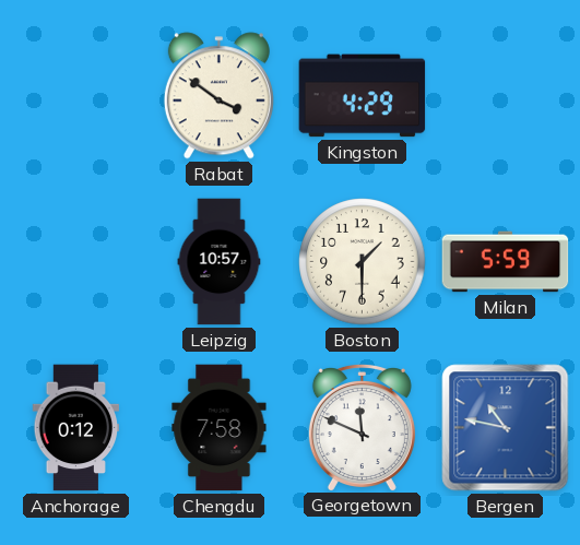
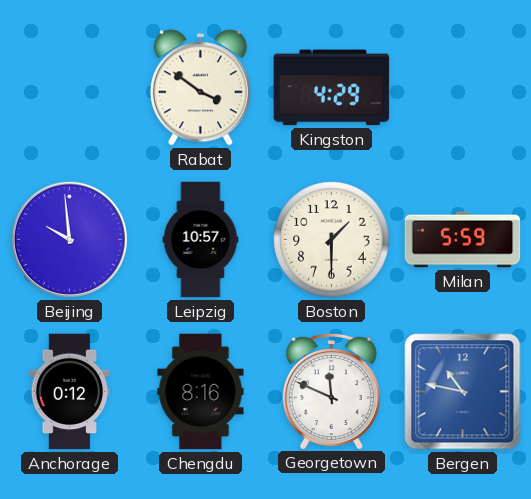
Beijing: none -> 9:59
Chengdu: 7:58 -> 8:16
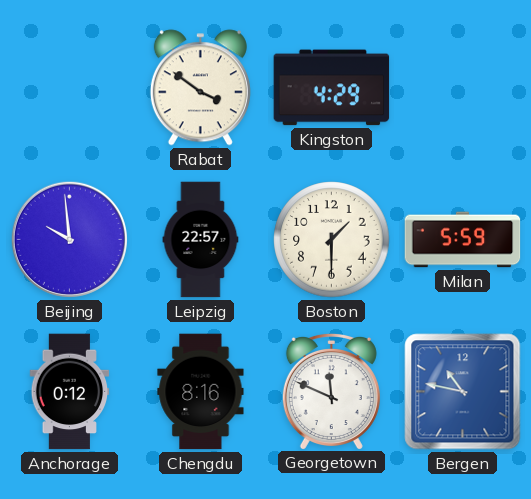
Leipzig: 10:57 -> 22:57
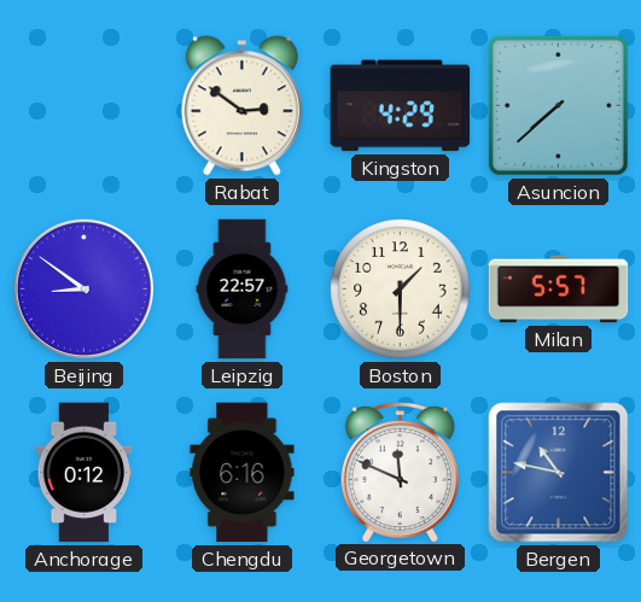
Rabat: 3:51 -> 2:51
Asuncion: none -> 7:38
Beijing: 9:59 -> 8:51
Milan: 5:59 -> 5:57
Chengdu: 8:16 -> 6:16
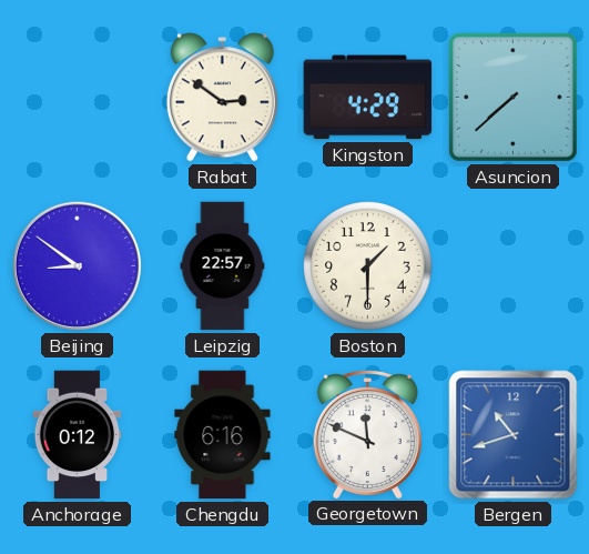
Milan: 5:57 -> none
Bergen: 10:47 -> 10:42
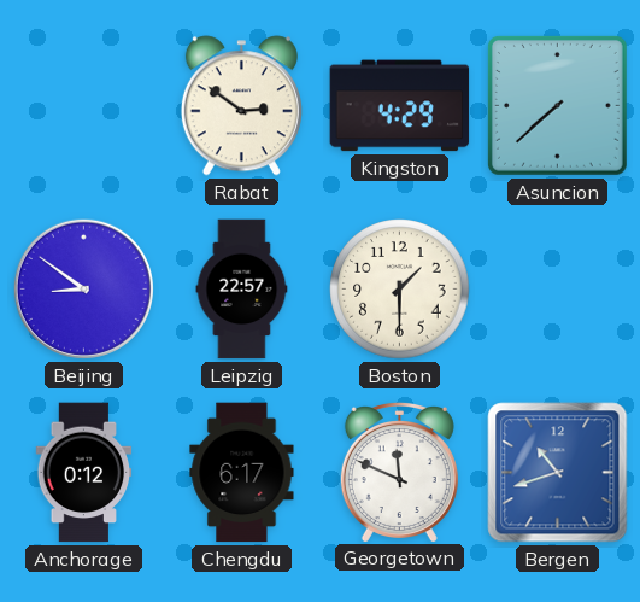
Chengdu: 6:16 -> 6:17
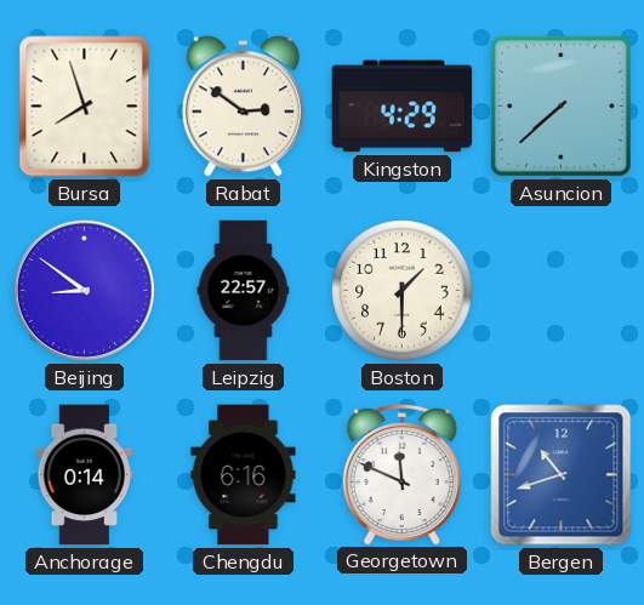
Bursa: none -> 7:57
Anchorage: 0:12 -> 0:14
Chengdu: 6:17 -> 6:16
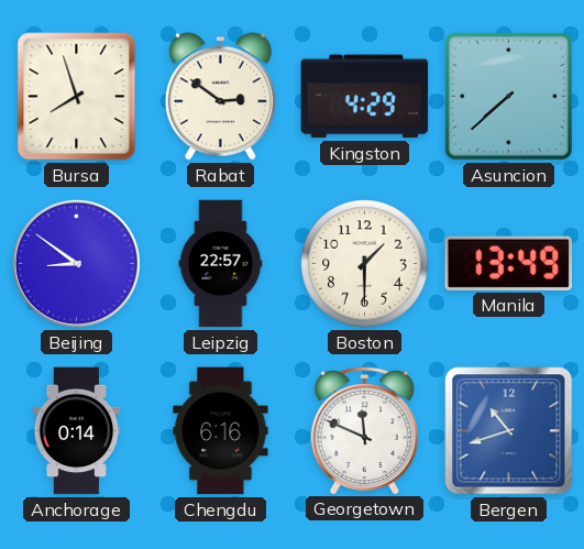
Manila: none -> 13:49
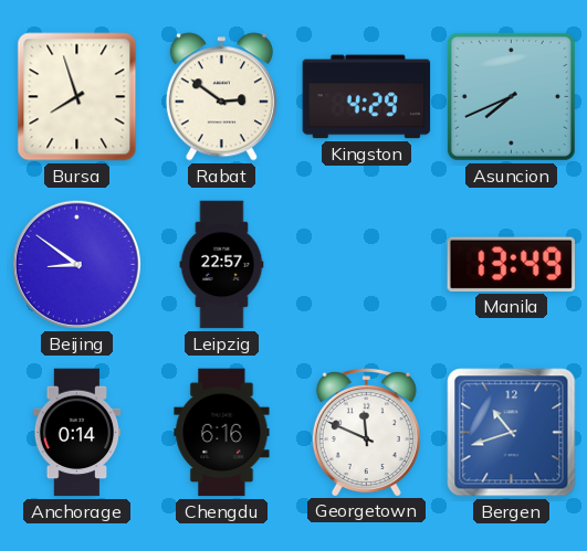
Asuncion: 7:38 -> 7:41
Boston: 1:30 -> none
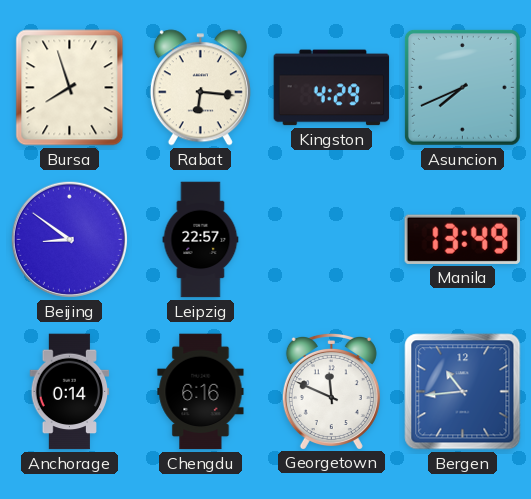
Rabat: 2:51 -> 6:16
Bergen: 10:42 -> 10:44
